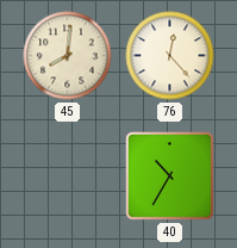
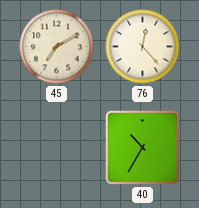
45: 8:01 -> 7:10
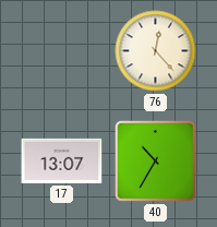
45: 7:10 -> none
17: none -> 13:07
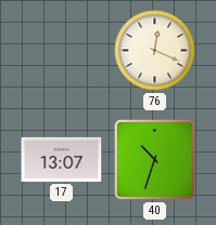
76: 12:23 -> 12:19
40: 10:35 -> 10:33
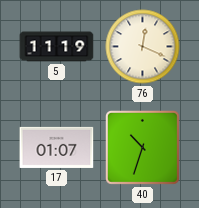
5: none -> 11:19
17: 13:07 -> 01:07
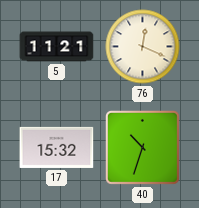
5: 11:19 -> 11:21
17: 01:07 -> 15:32
